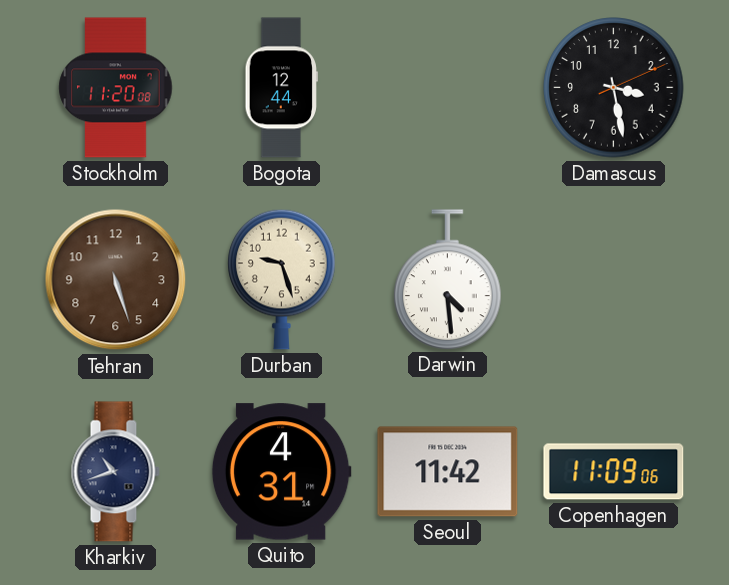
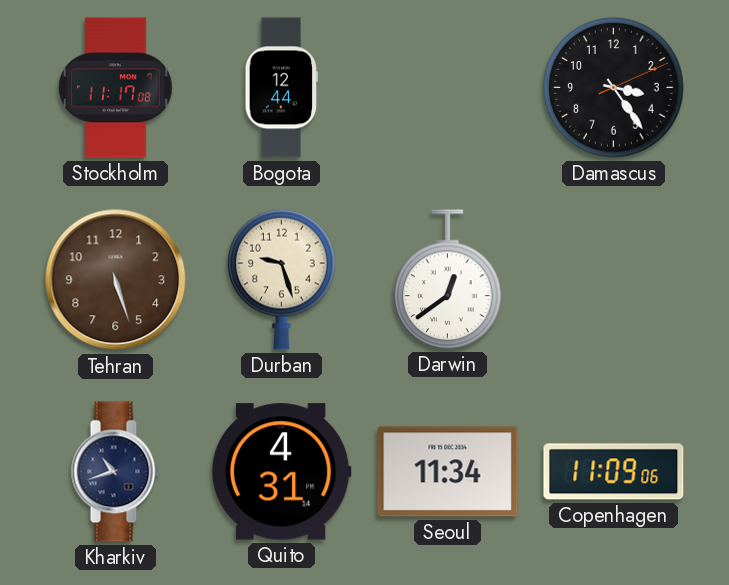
Stockholm: 11:20 -> 11:17
Damascus: 3:28 -> 3:24
Darwin: 4:29 -> 12:39
Seoul: 11:42 -> 11:34
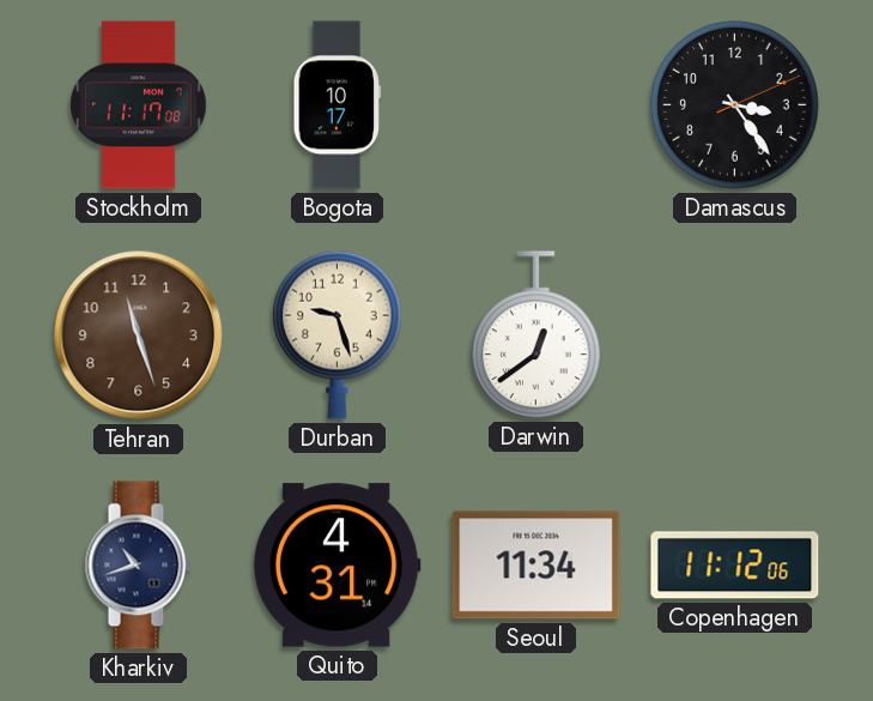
Bogota: 12:44 -> 10:17
Tehran: 5:27 -> 11:27
Copenhagen: 11:09 -> 11:12
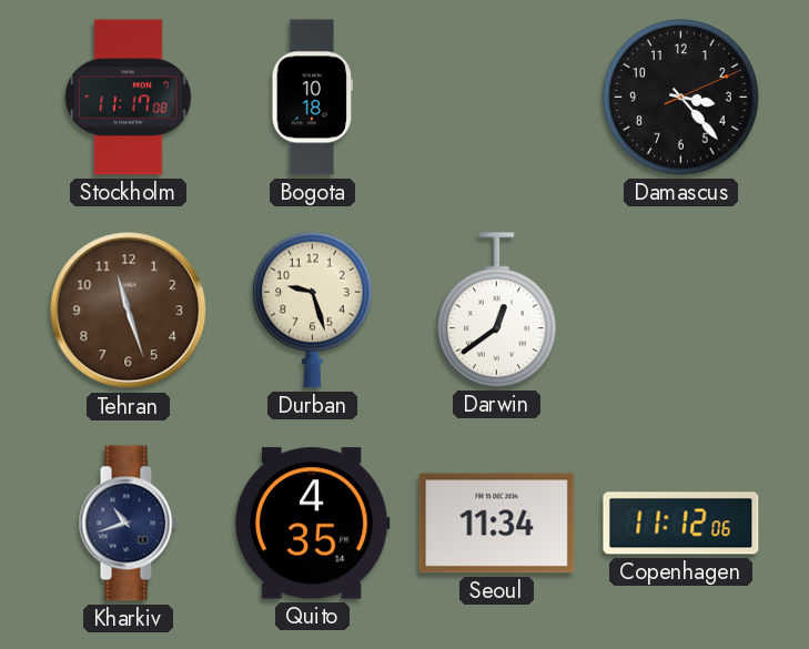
Bogota: 10:17 -> 10:18
Damascus: 3:24 -> 3:23
Quito: 4:31 -> 4:35
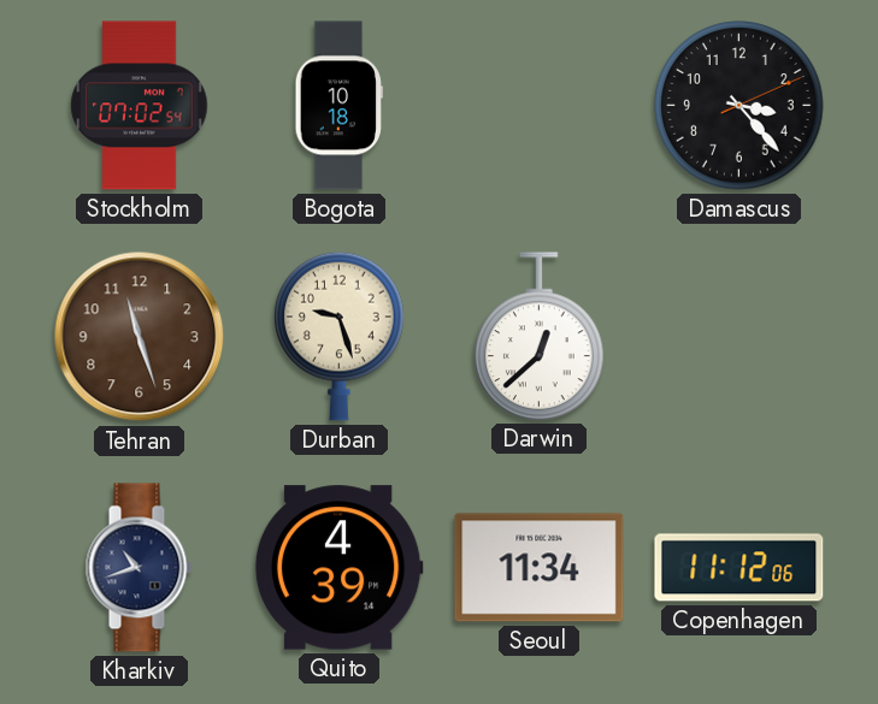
Stockholm: 11:17 -> 07:02
Darwin: 12:39 -> 12:38
Quito: 4:35 -> 4:39
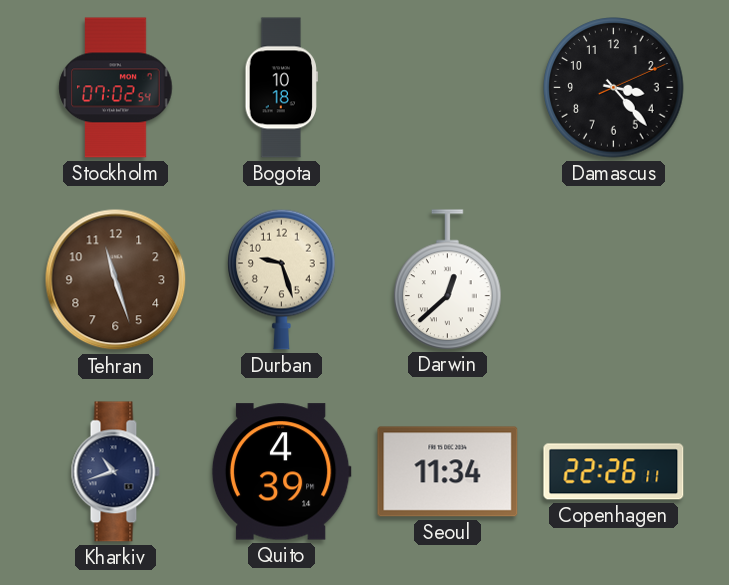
Copenhagen: 11:12 -> 22:26
